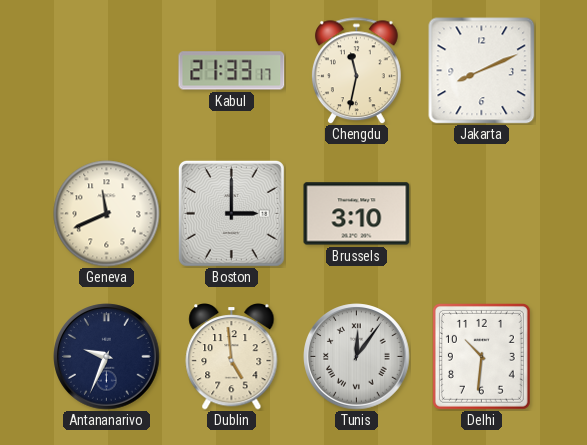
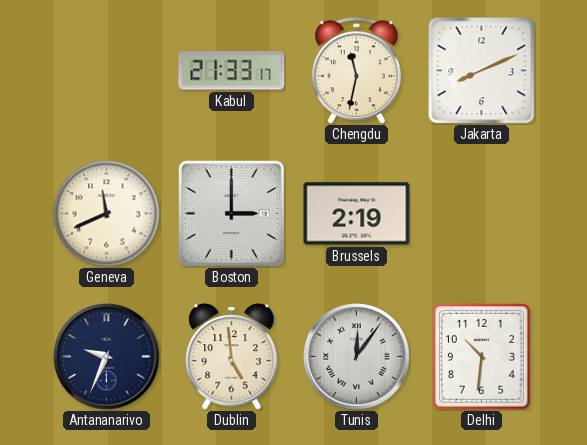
Brussels: 3:10 -> 2:19
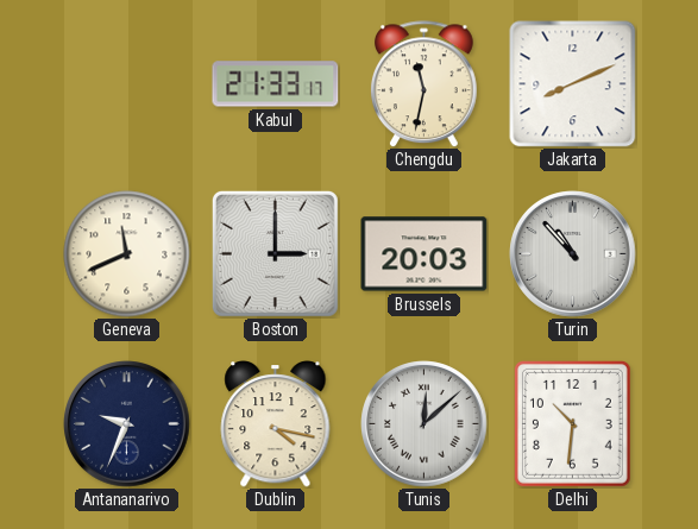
Brussels: 2:19 -> 20:03
Turin: none -> 10:53
Dublin: 4:59 -> 4:17
Tunis: 12:06 -> 12:08
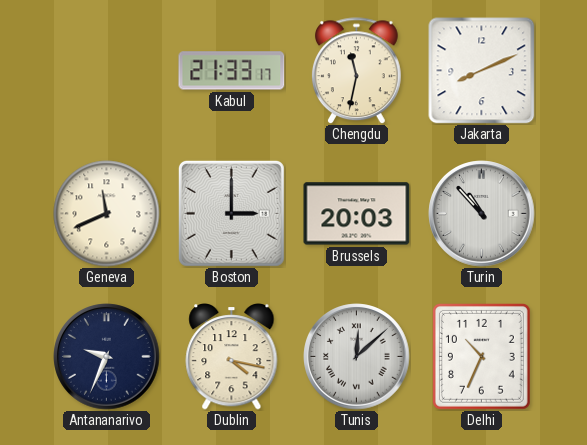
Delhi: 10:31 -> 10:34
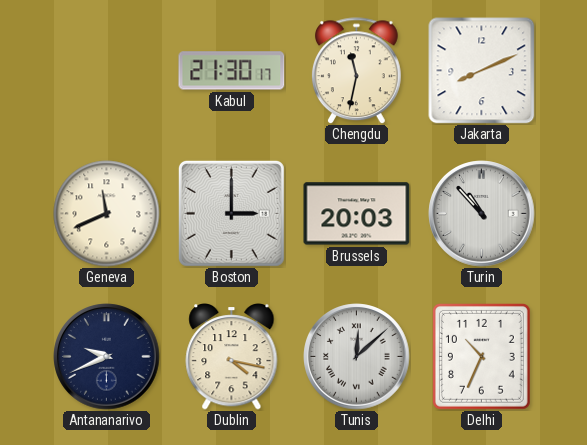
Kabul: 21:33 -> 21:30
Antananarivo: 9:34 -> 9:41
